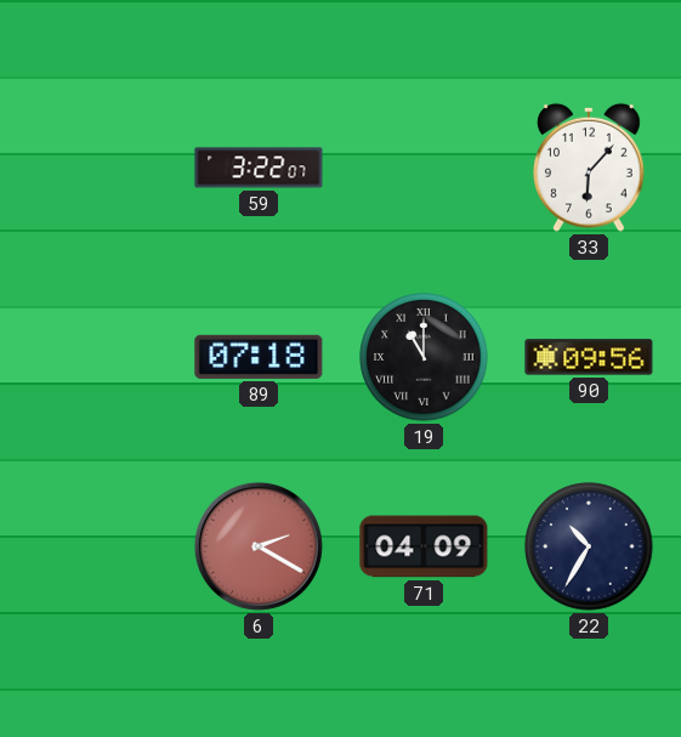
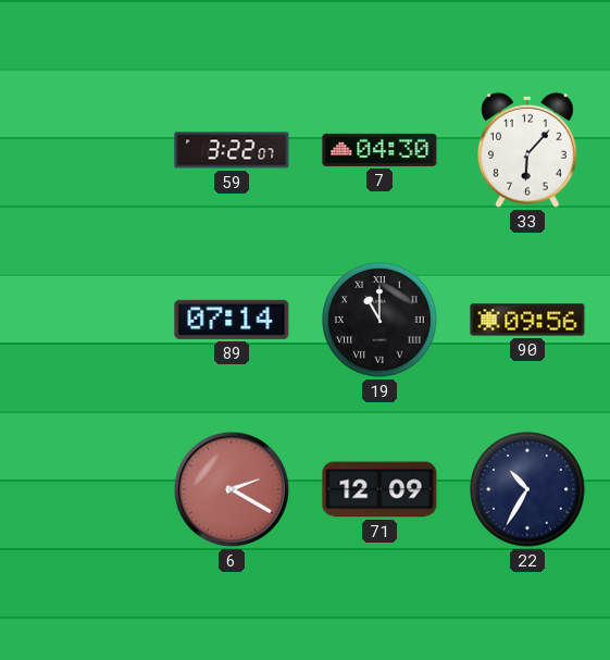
7: none -> 04:30
89: 07:18 -> 07:14
71: 04:09 -> 12:09
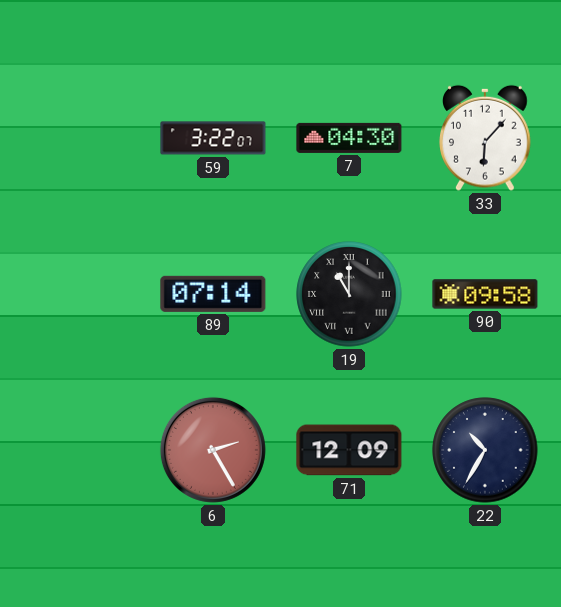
90: 09:56 -> 09:58
6: 2:20 -> 2:25
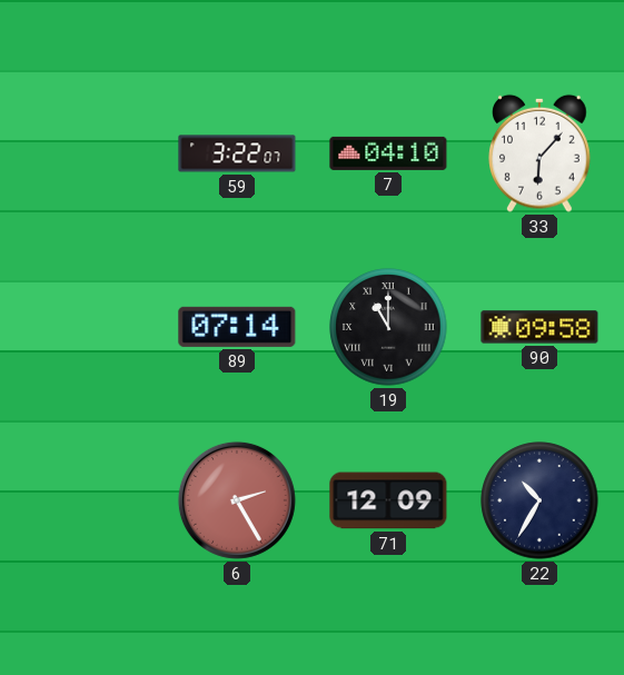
7: 04:30 -> 04:10
